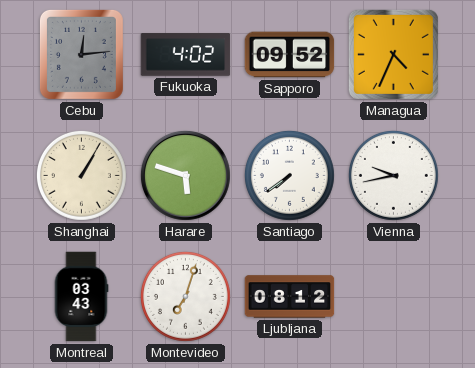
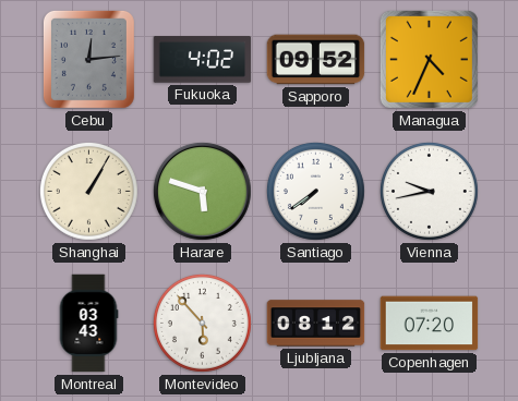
Montevideo: 7:03 -> 5:53
Copenhagen: none -> 07:20
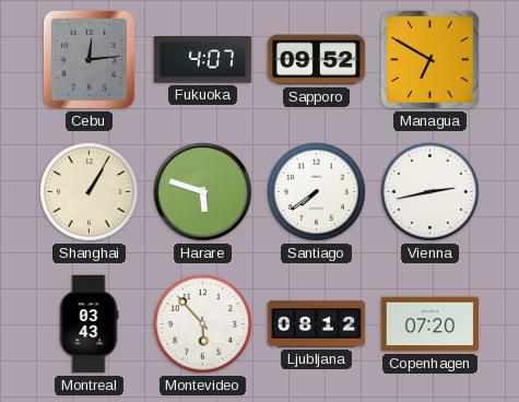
Fukuoka: 4:02 -> 4:07
Managua: 4:34 -> 6:50
Vienna: 9:43 -> 2:43
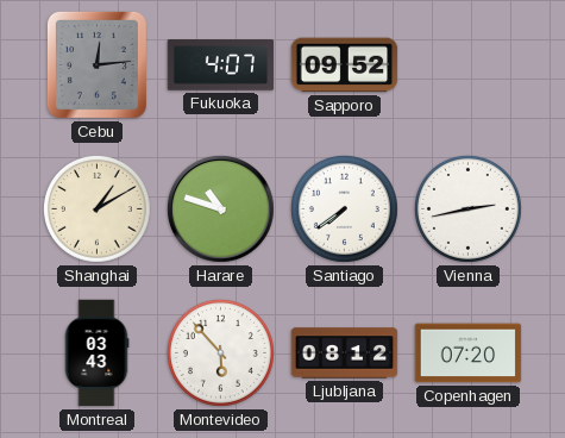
Managua: 6:50 -> none
Shanghai: 1:05 -> 1:10
Harare: 5:48 -> 10:48
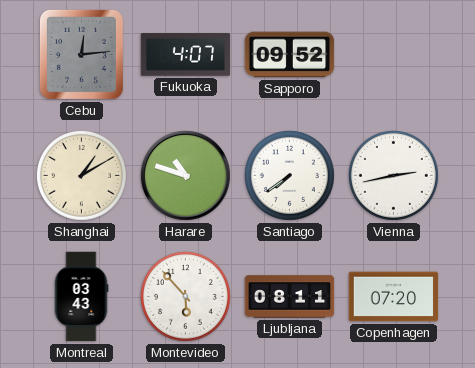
Ljubljana: 08:12 -> 08:11
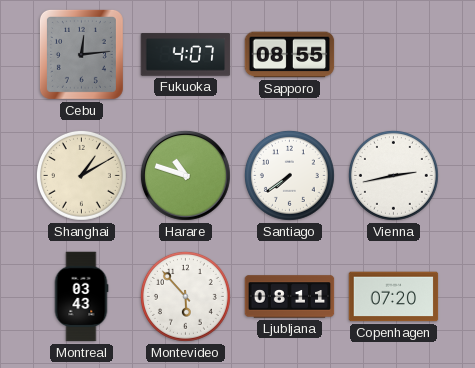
Sapporo: 09:52 -> 08:55
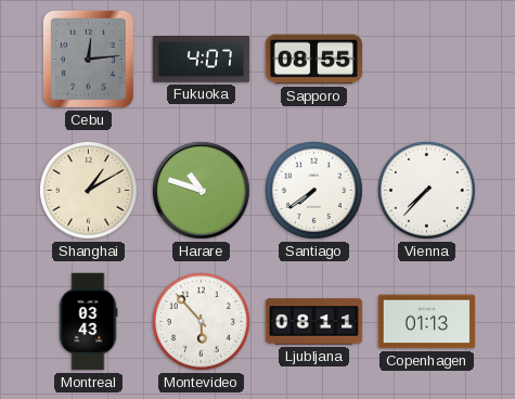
Vienna: 2:43 -> 7:37
Copenhagen: 07:20 -> 01:13
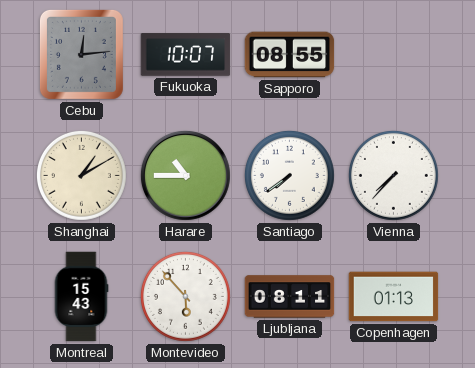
Fukuoka: 4:07 -> 10:07
Harare: 10:48 -> 10:45
Montreal: 03:43 -> 15:43
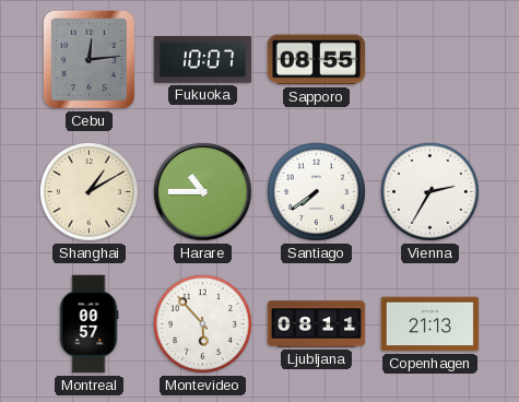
Vienna: 7:37 -> 2:35
Montreal: 15:43 -> 00:57
Copenhagen: 01:13 -> 21:13
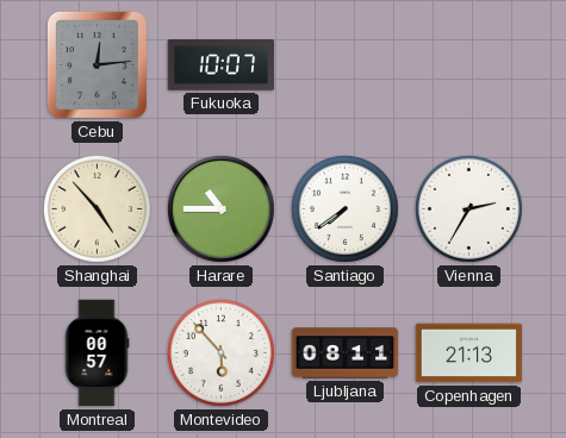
Sapporo: 08:55 -> none
Shanghai: 1:10 -> 4:53
